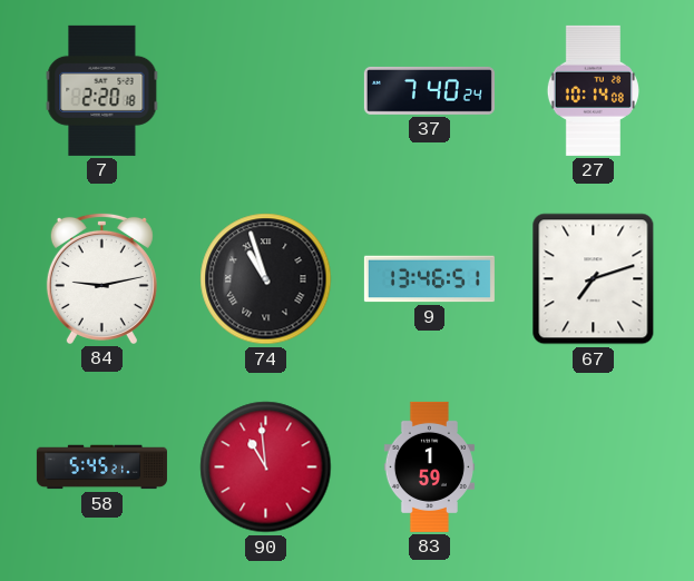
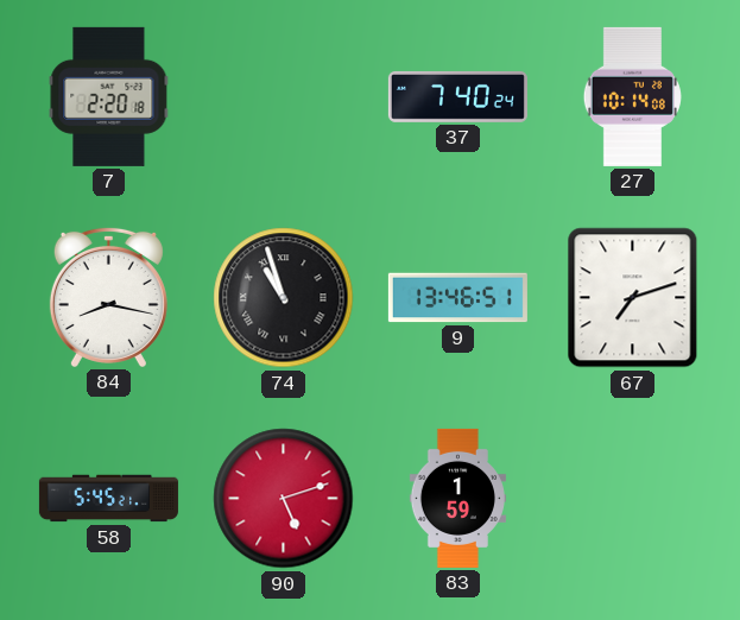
84: 9:13 -> 8:17
90: 10:59 -> 5:12
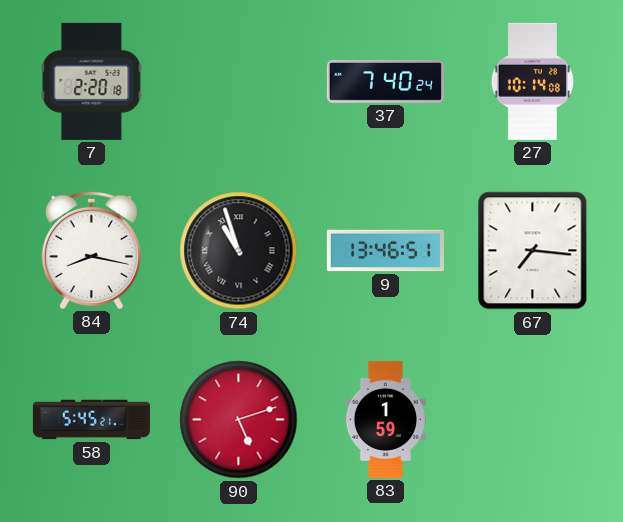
67: 7:12 -> 7:16
